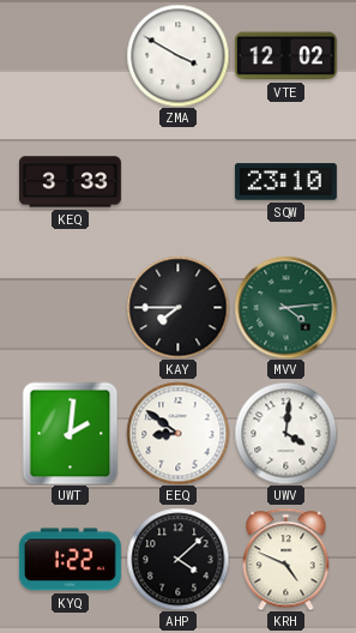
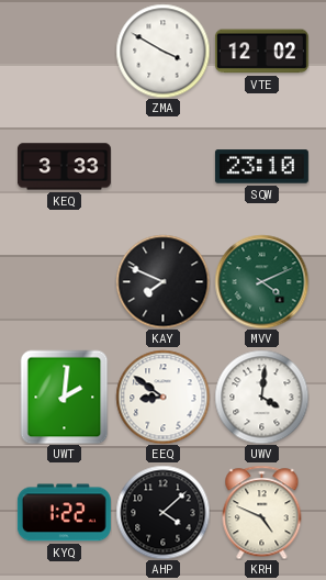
KAY: 7:45 -> 7:49
MVV: 4:14 -> 4:11
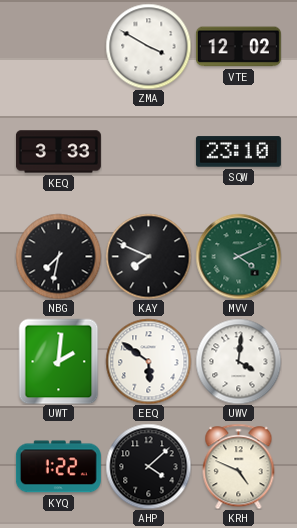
NBG: none -> 7:32
EEQ: 8:51 -> 5:51
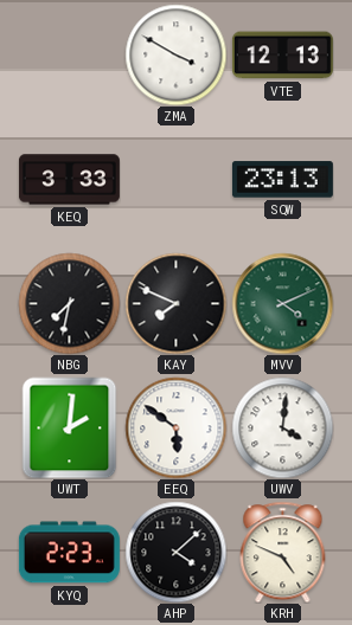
VTE: 12:02 -> 12:13
SQW: 23:10 -> 23:13
KYQ: 1:22 -> 2:23
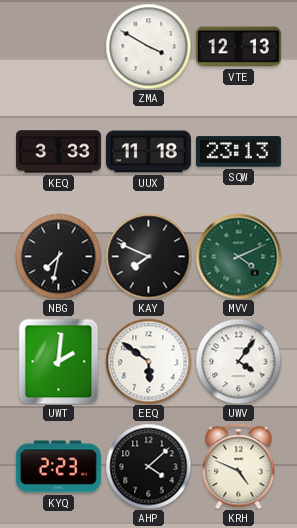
UUX: none -> 11:18
UWV: 4:01 -> 4:06
